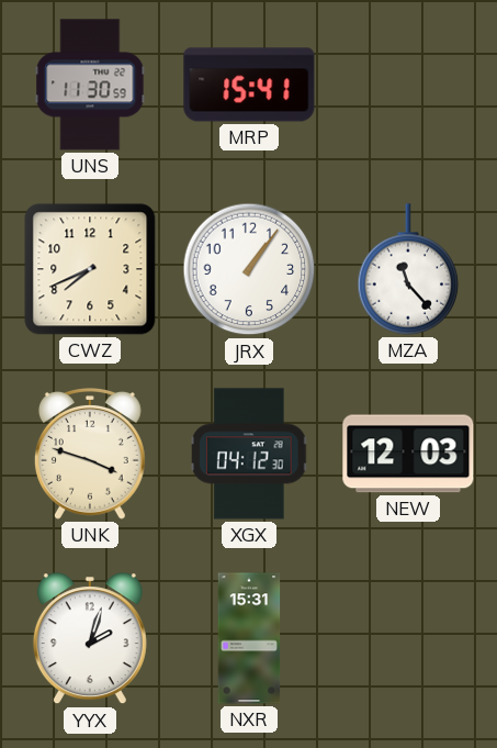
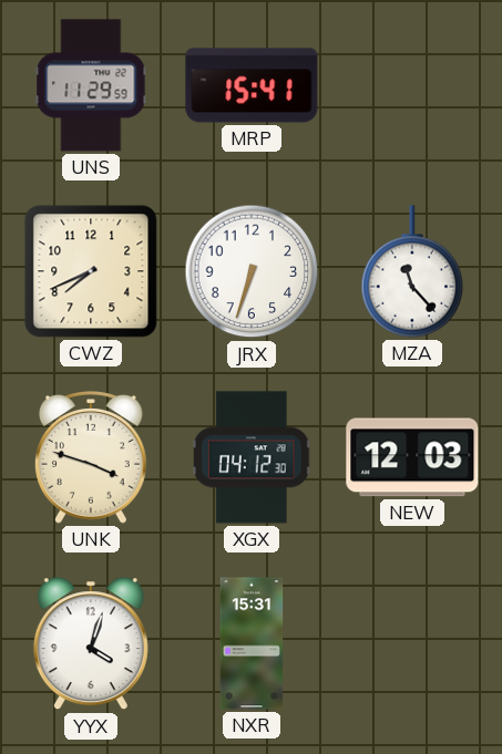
UNS: 11:30 -> 11:29
JRX: 1:06 -> 6:33
YYX: 2:03 -> 4:03
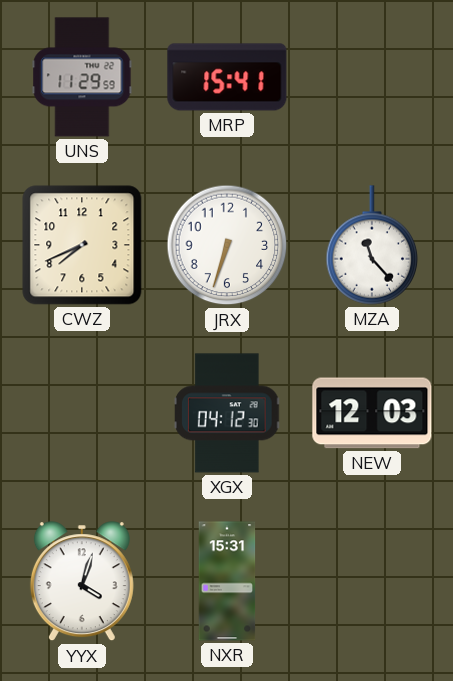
UNK: 3:48 -> none
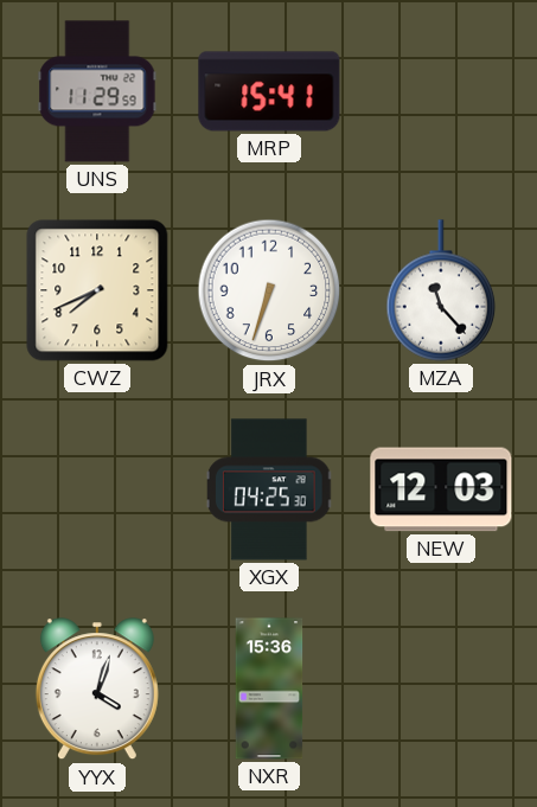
XGX: 04:12 -> 04:25
NXR: 15:31 -> 15:36
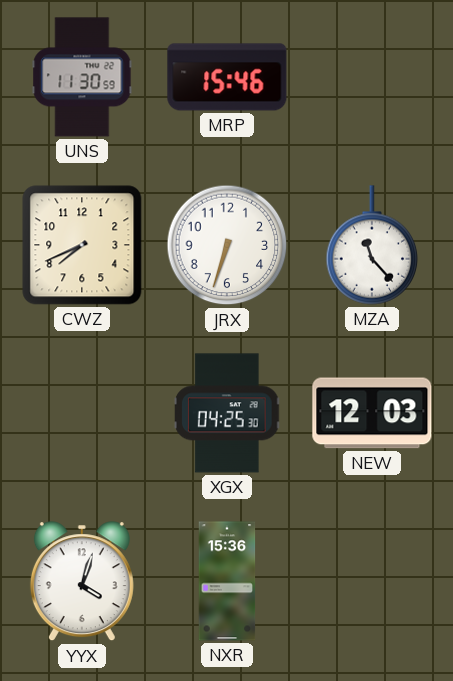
UNS: 11:29 -> 11:30
MRP: 15:41 -> 15:46
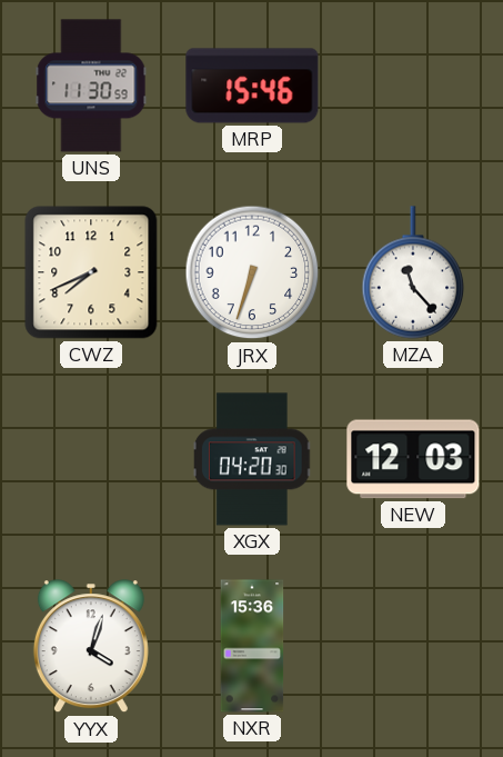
XGX: 04:25 -> 04:20
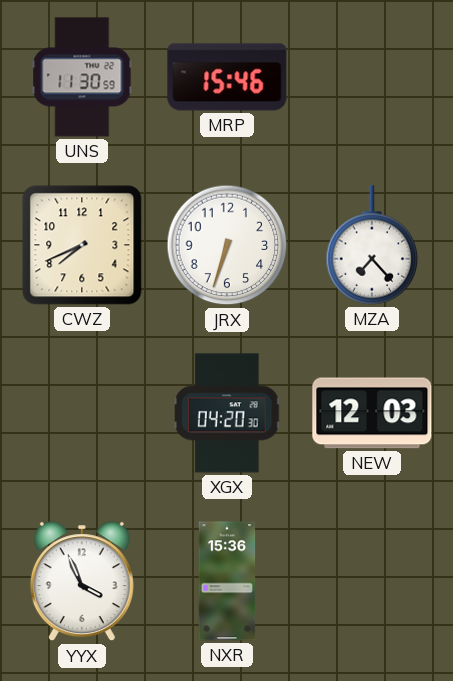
MZA: 11:23 -> 7:23
YYX: 4:03 -> 3:56
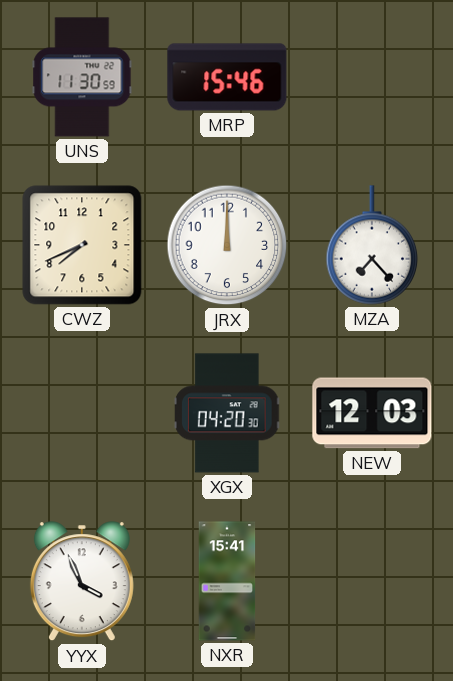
JRX: 6:33 -> 12:00
NXR: 15:36 -> 15:41
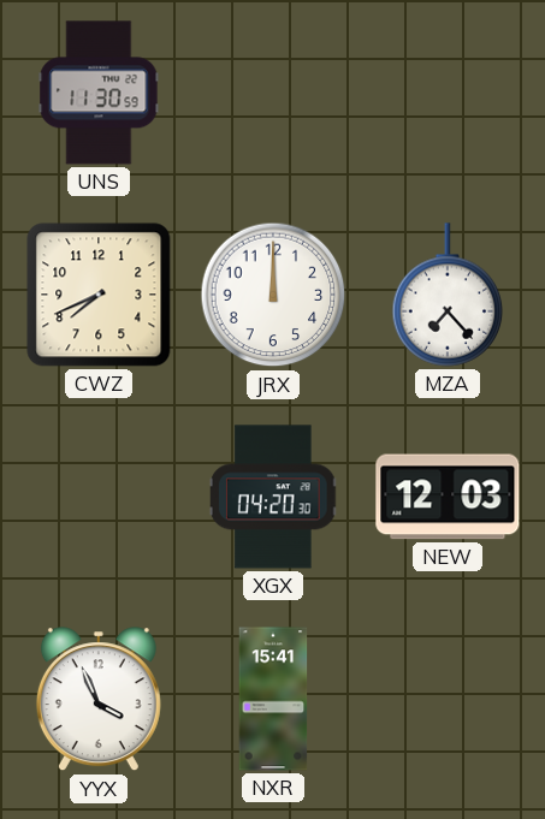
MRP: 15:46 -> none
